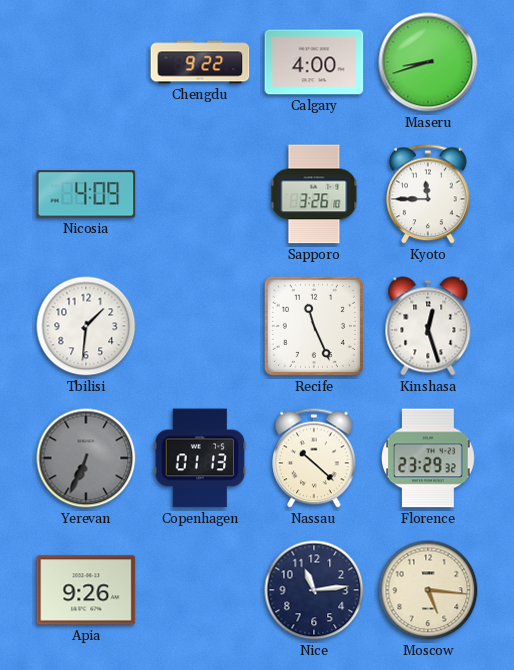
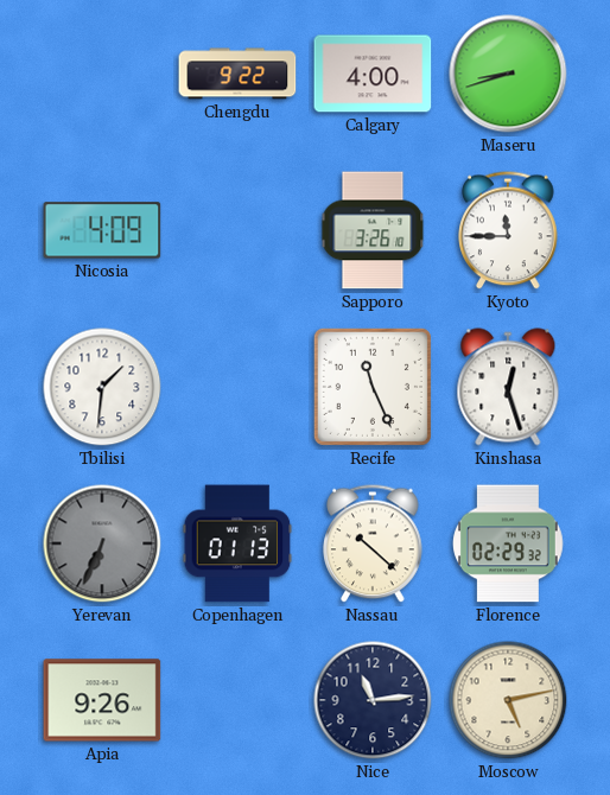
Florence: 23:29 -> 02:29
Moscow: 5:16 -> 5:13
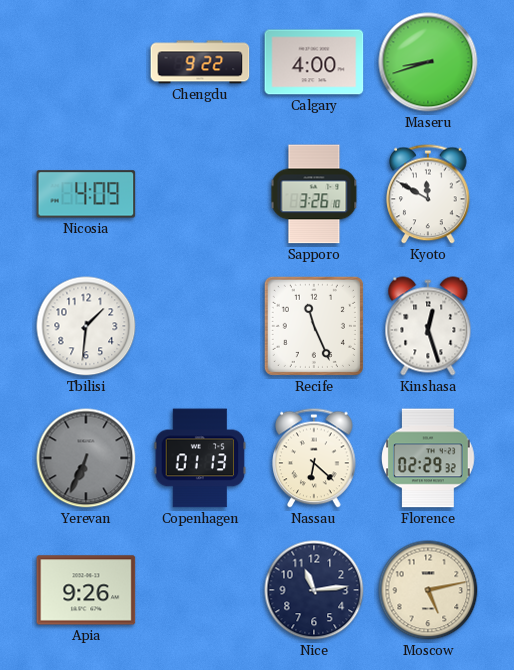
Kyoto: 11:45 -> 11:50
Nassau: 10:22 -> 6:22
